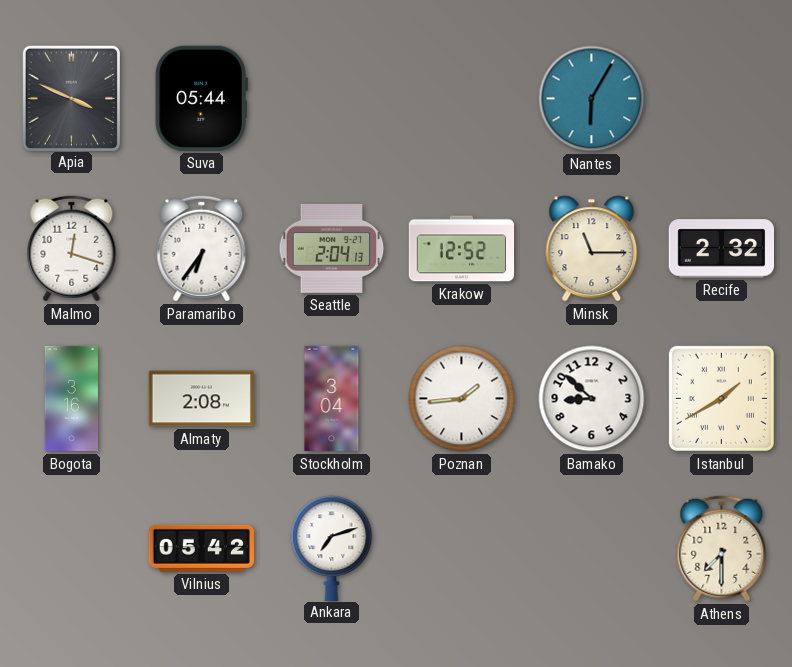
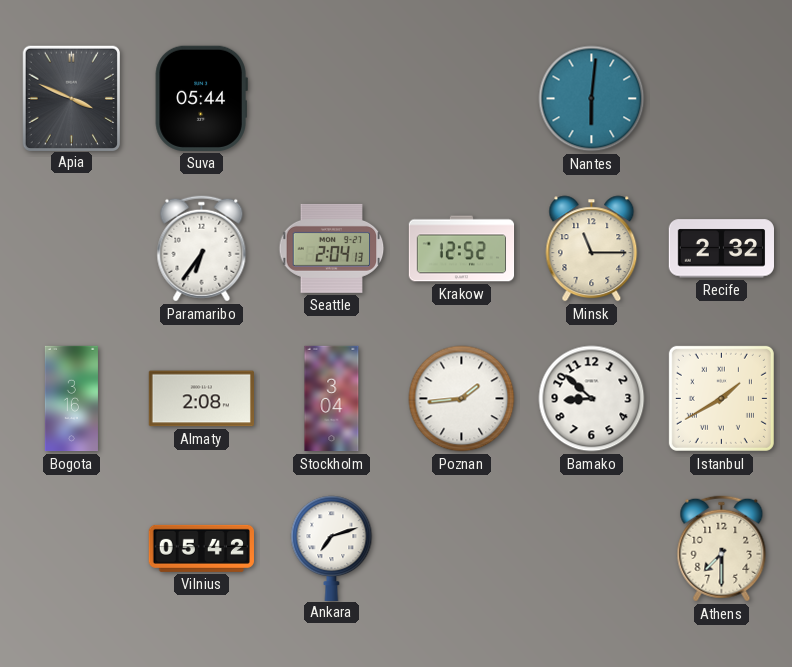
Nantes: 6:05 -> 6:01
Malmo: 12:18 -> none
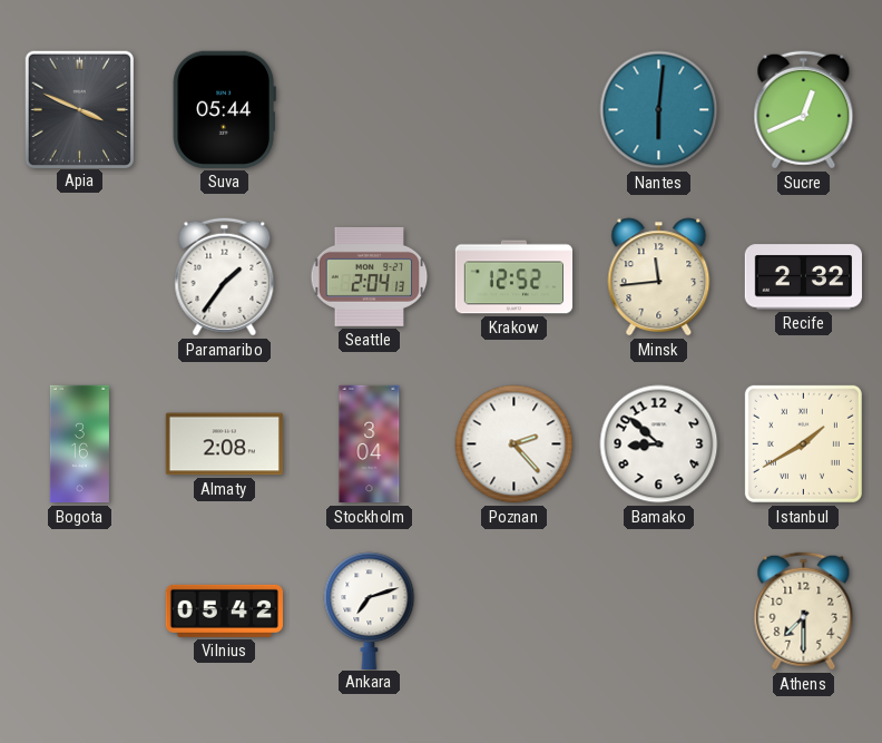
Sucre: none -> 12:41
Paramaribo: 6:36 -> 1:36
Minsk: 11:15 -> 11:44
Poznan: 1:44 -> 2:23
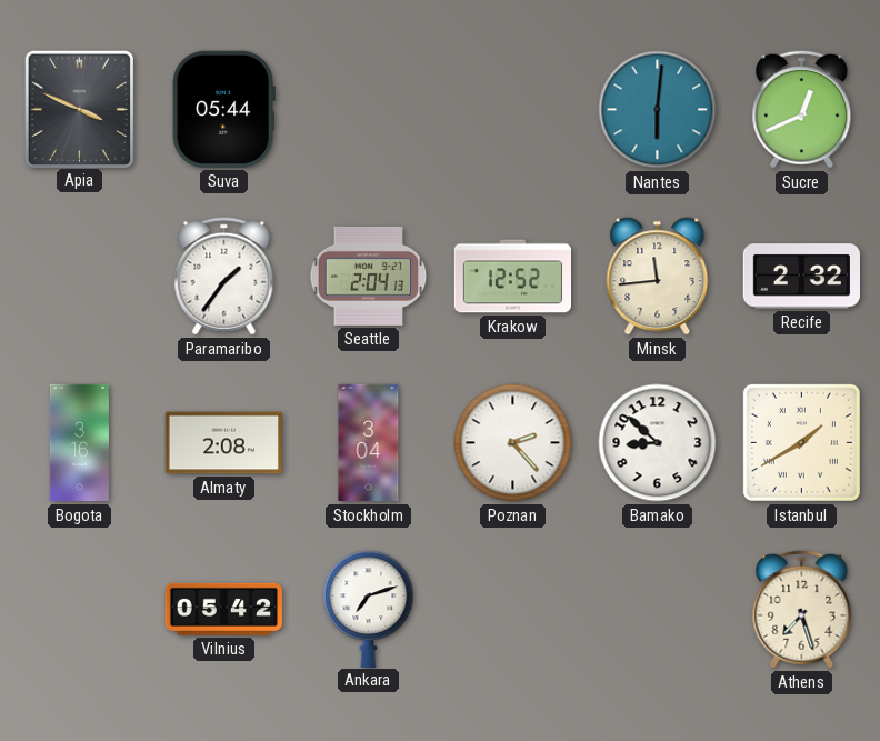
Athens: 7:30 -> 7:27
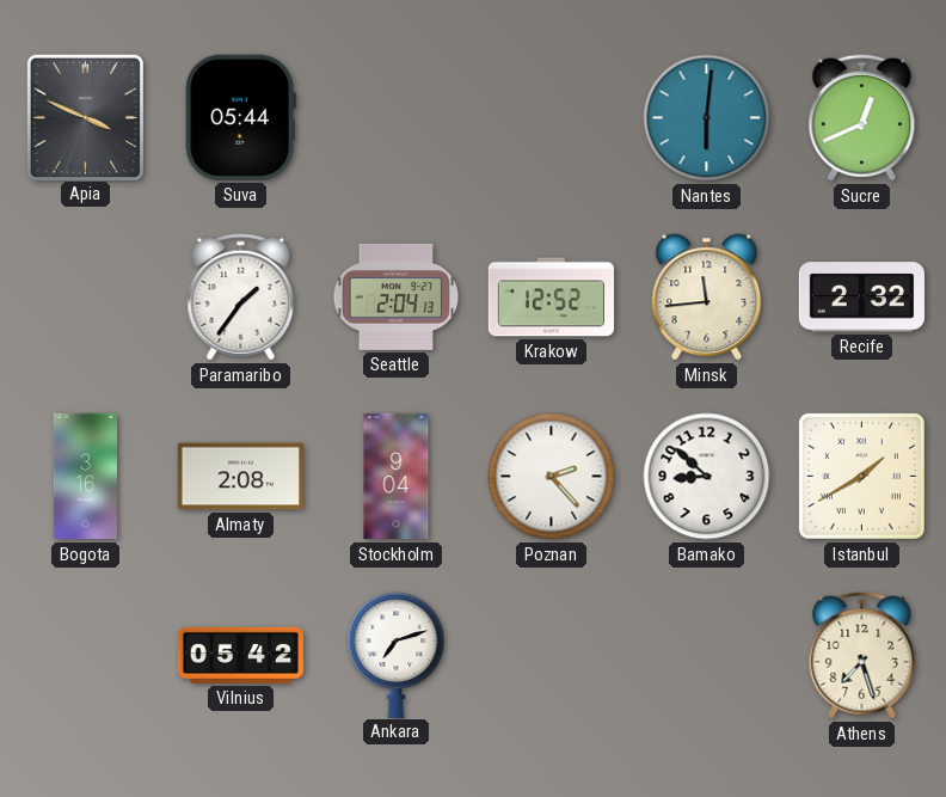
Stockholm: 3:04 -> 9:04
